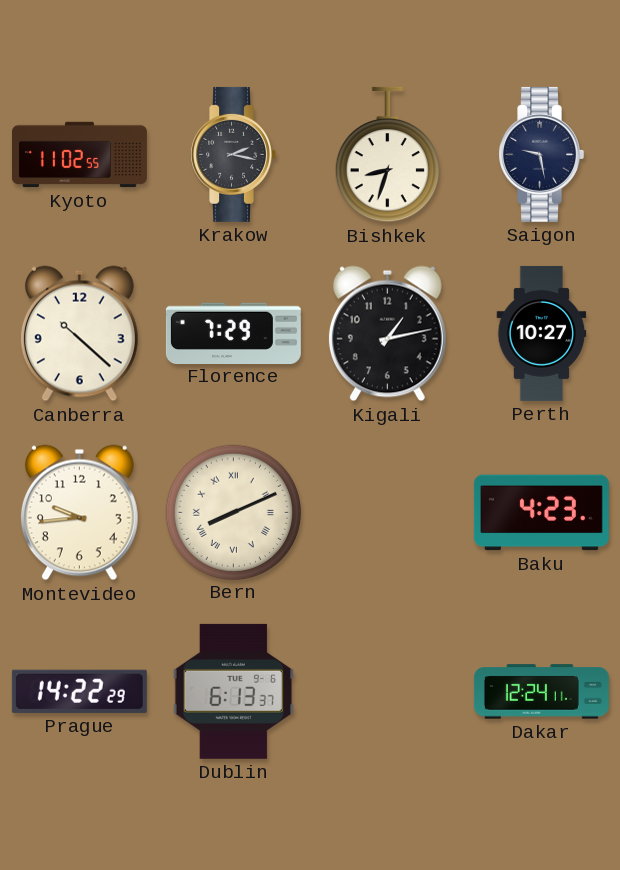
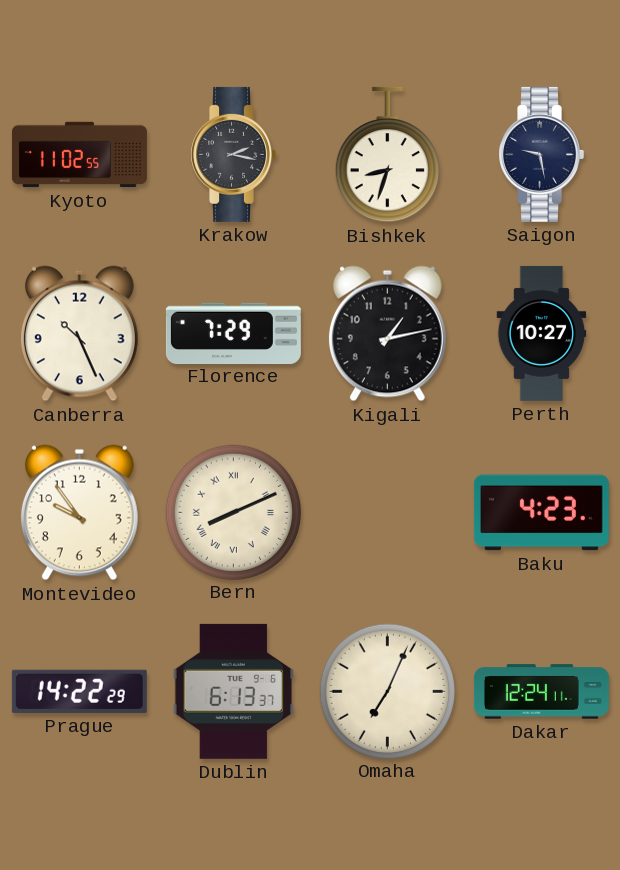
Canberra: 10:22 -> 10:26
Montevideo: 9:44 -> 9:54
Omaha: none -> 7:04
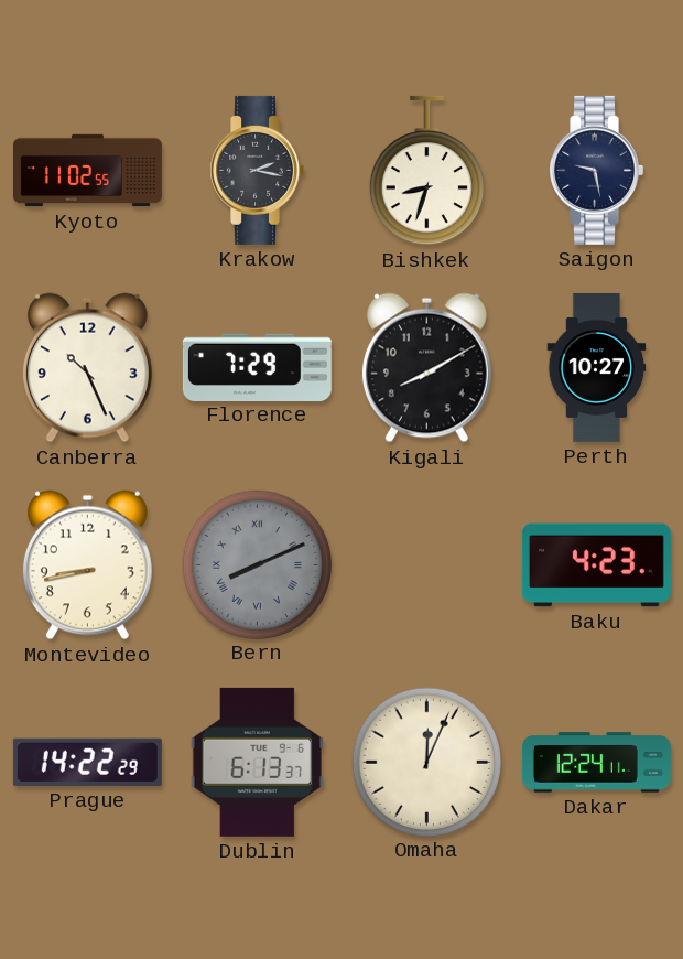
Kigali: 1:13 -> 8:10
Montevideo: 9:54 -> 8:43
Bern dial: cream -> grey
Omaha: 7:04 -> 12:04
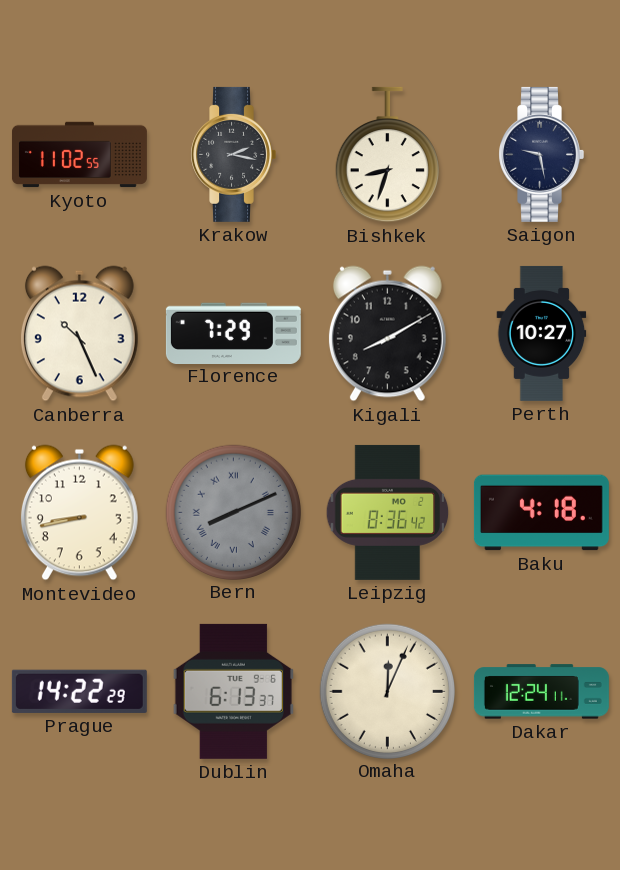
Leipzig: none -> 8:36
Baku: 4:23 -> 4:18
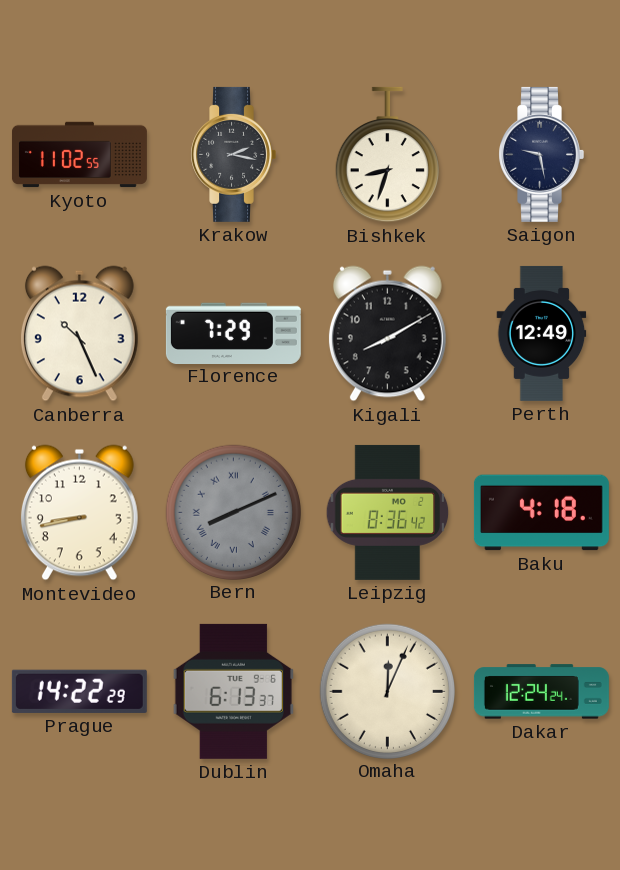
Perth: 10:27 -> 12:49
Dakar: 12:24:11 -> 12:24:24
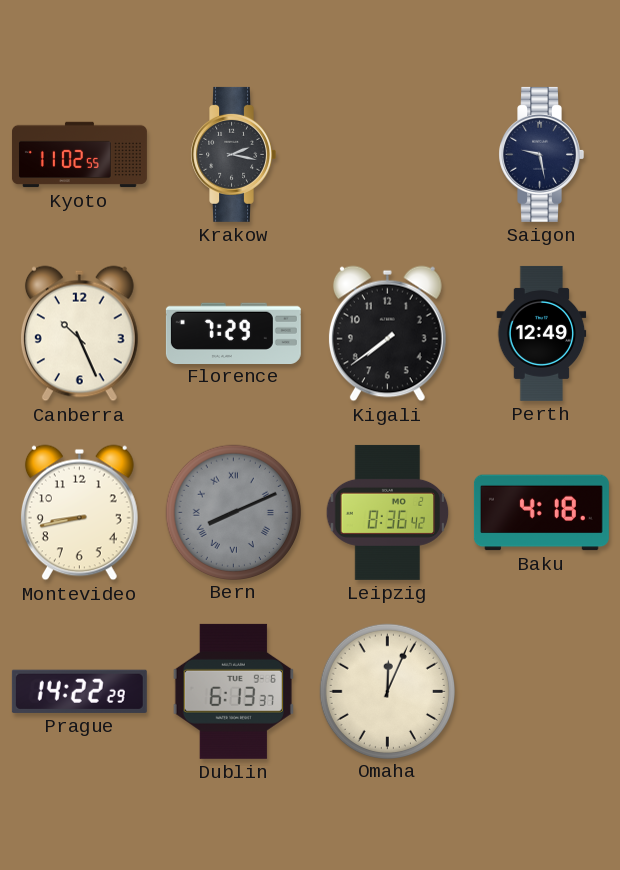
Bishkek: 8:33 -> none
Kigali: 8:10 -> 7:39
Dakar: 12:24 -> none
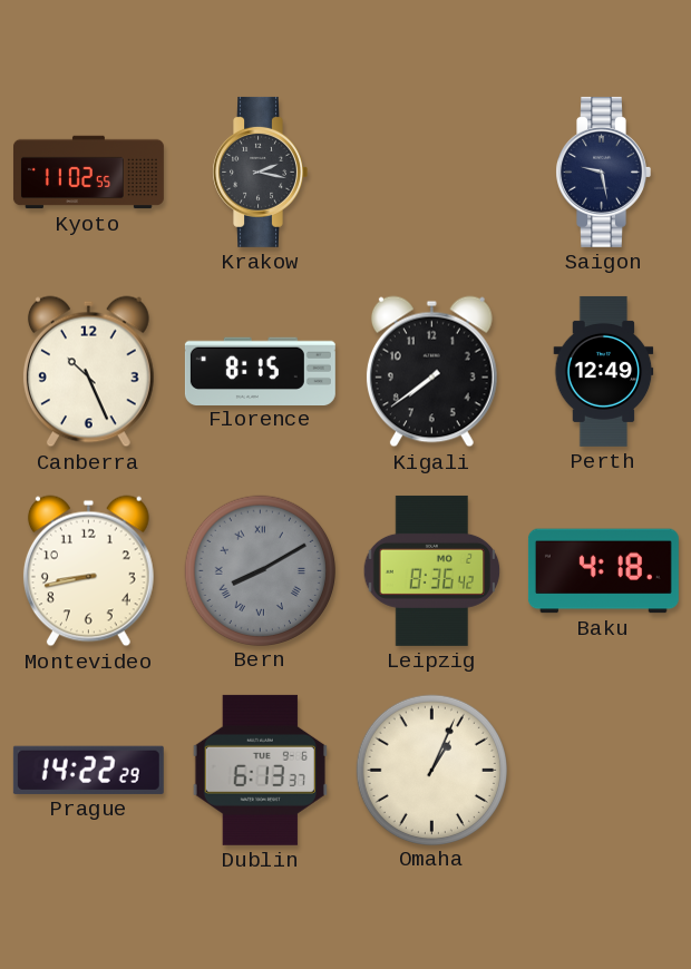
Florence: 7:29 -> 8:15
Bern: 8:11 -> 8:10
Omaha: 12:04 -> 1:04
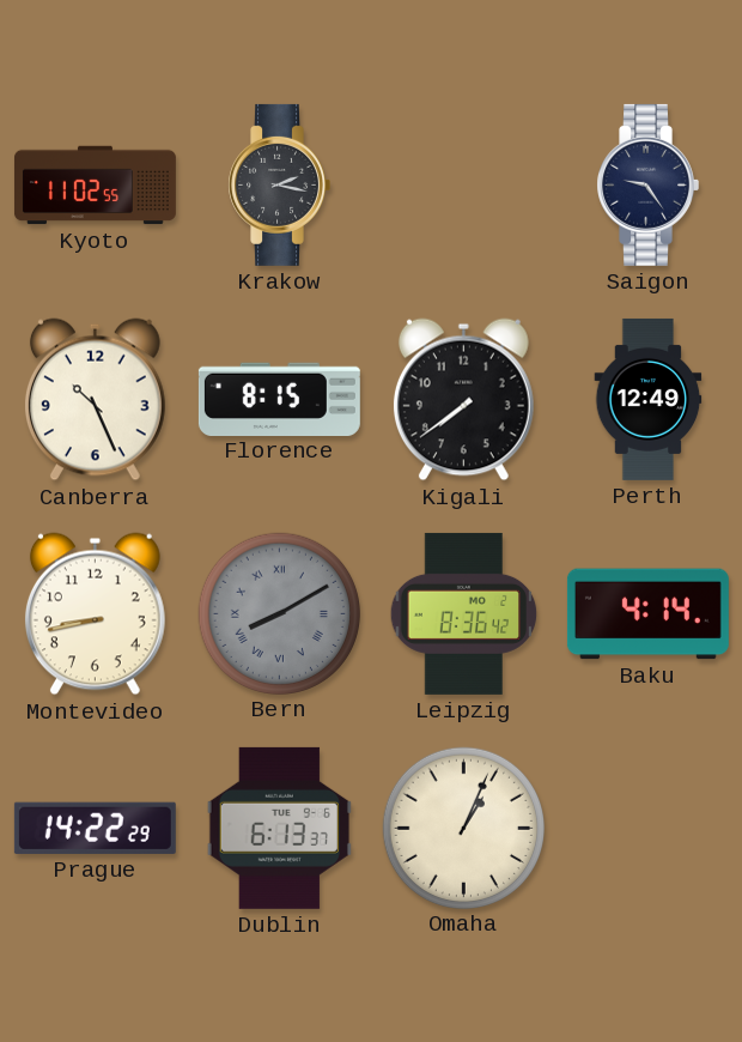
Saigon: 9:28 -> 9:24
Baku: 4:18 -> 4:14
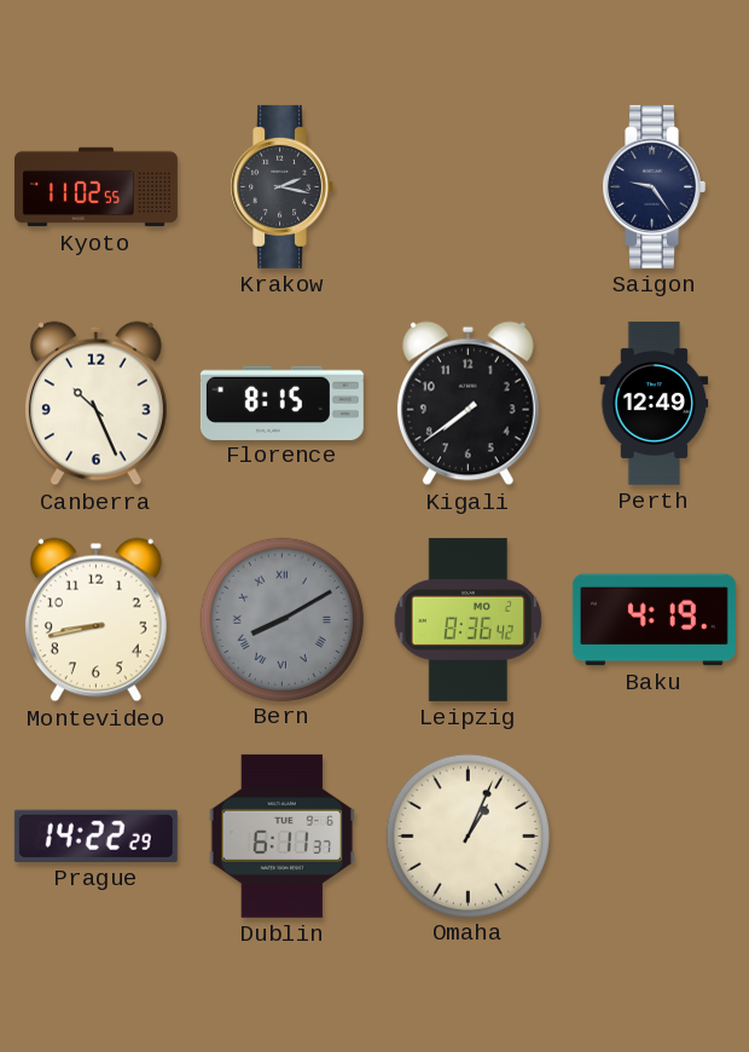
Baku: 4:14 -> 4:19
Dublin: 6:13 -> 6:11
